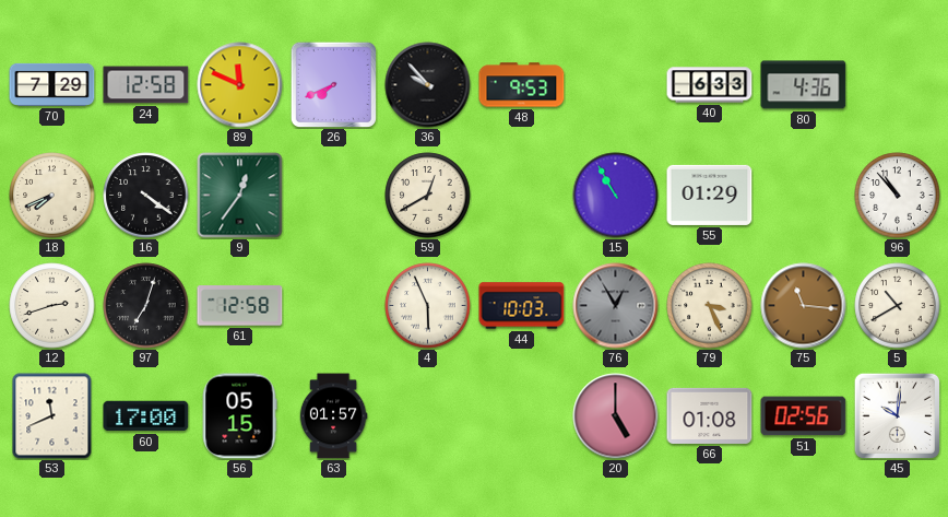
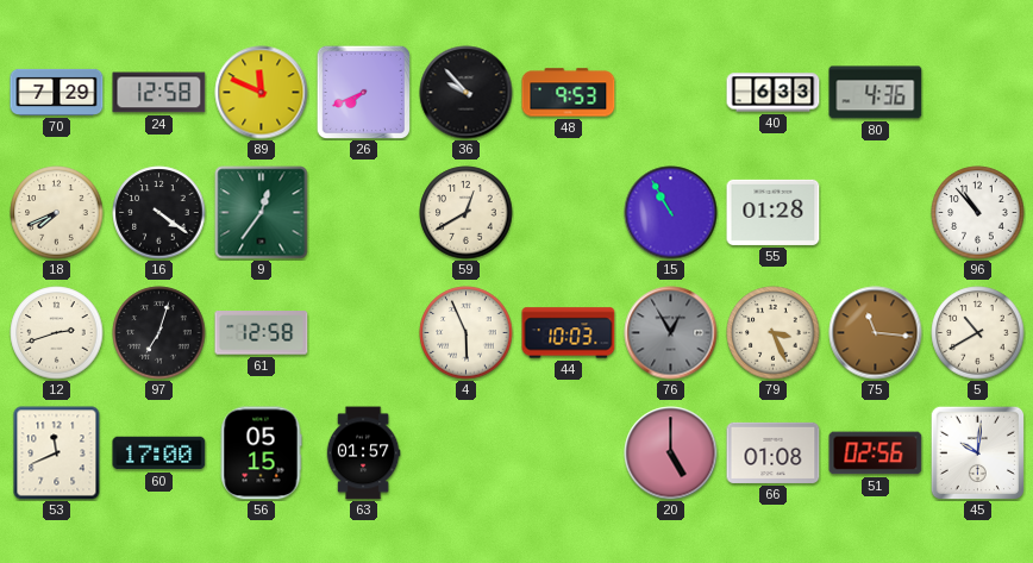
55: 01:29 -> 01:28
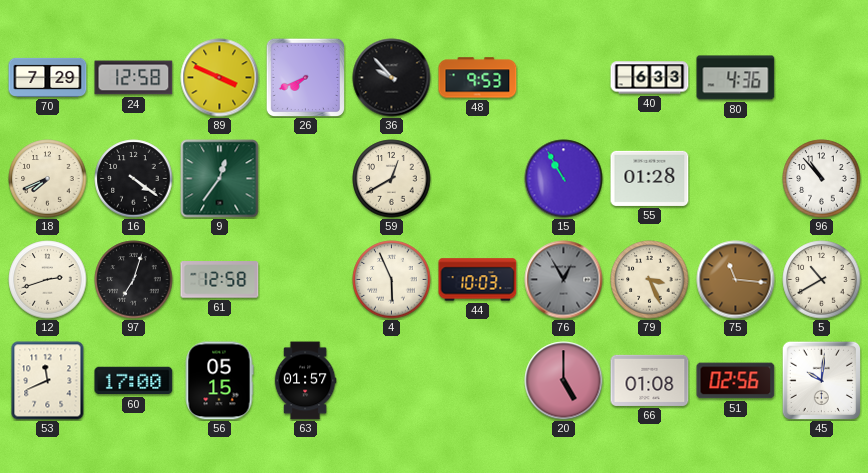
89: 11:49 -> 3:49
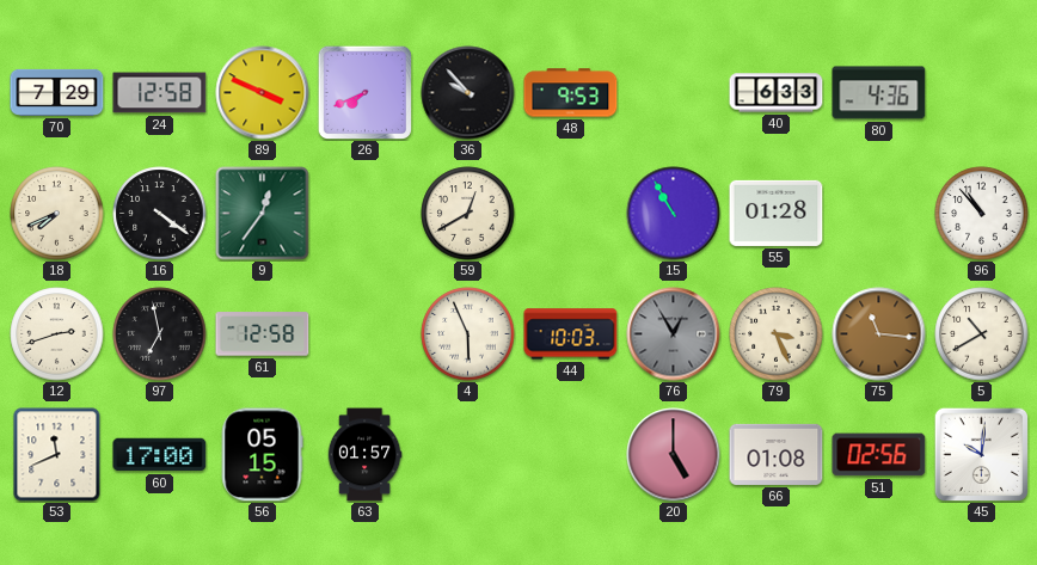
97: 7:03 -> 6:58
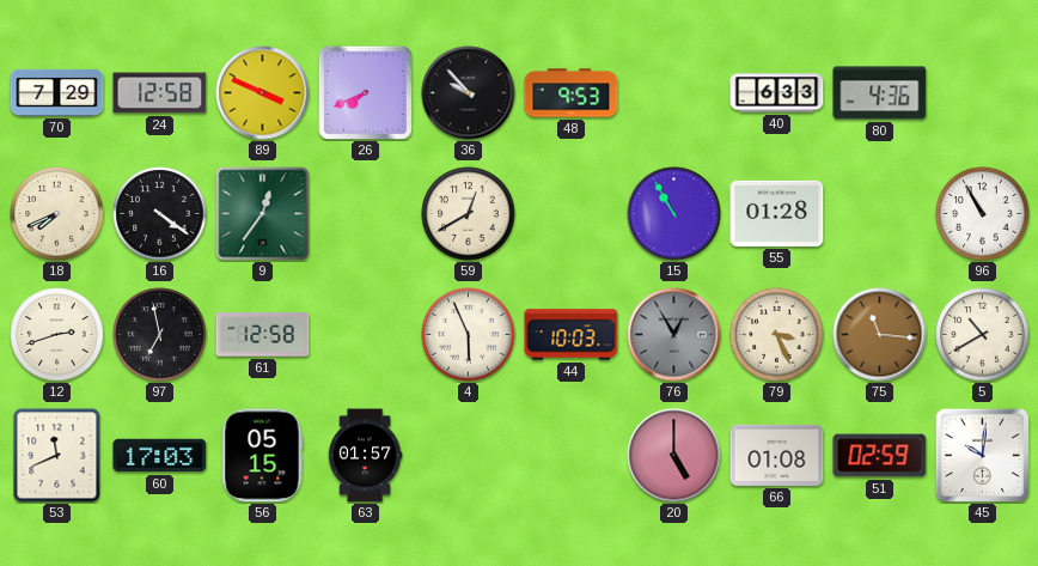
96: 10:53 -> 10:55
60: 17:00 -> 17:03
51: 02:56 -> 02:59
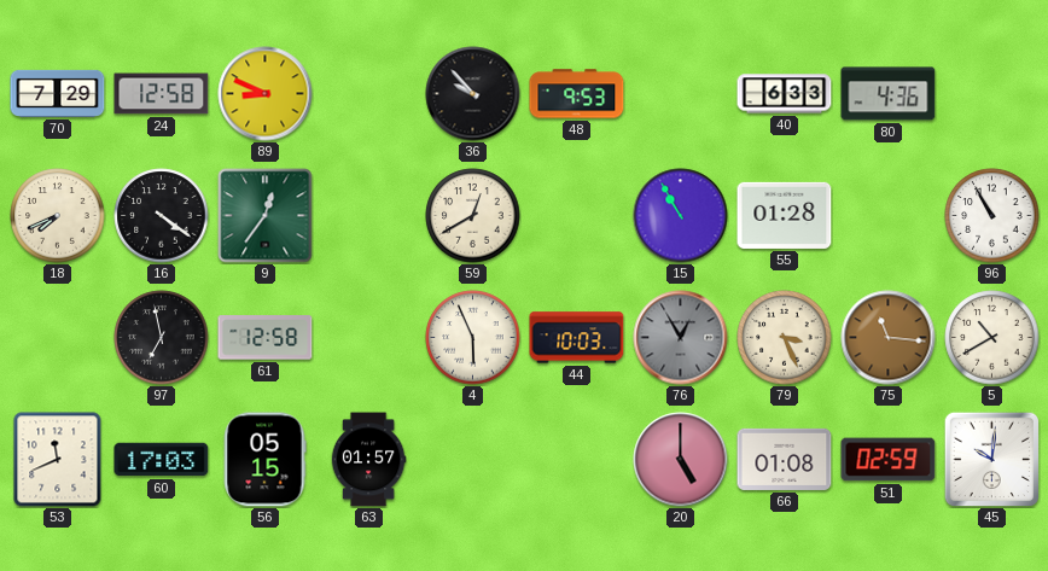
89: 3:49 -> 8:49
26: 7:41 -> none
12: 2:42 -> none
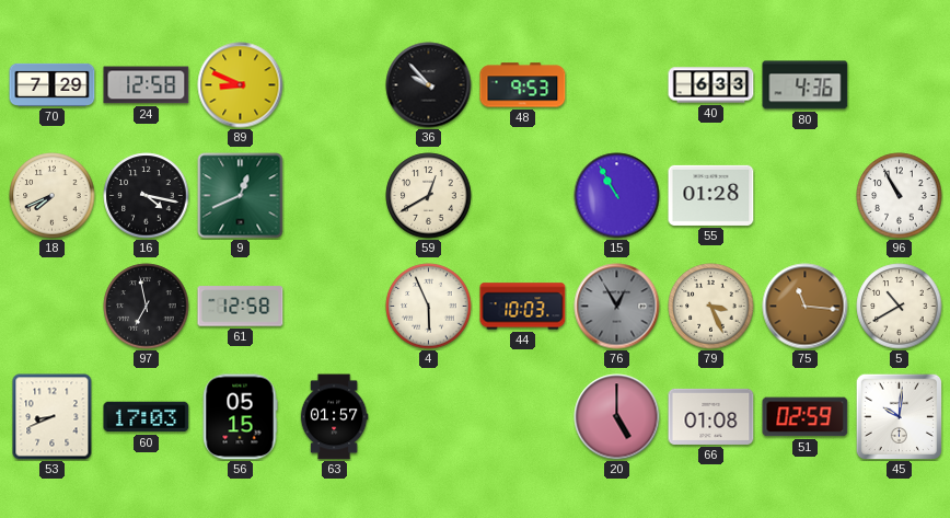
16: 4:21 -> 4:17
9: 12:36 -> 12:41
53: 11:41 -> 8:41
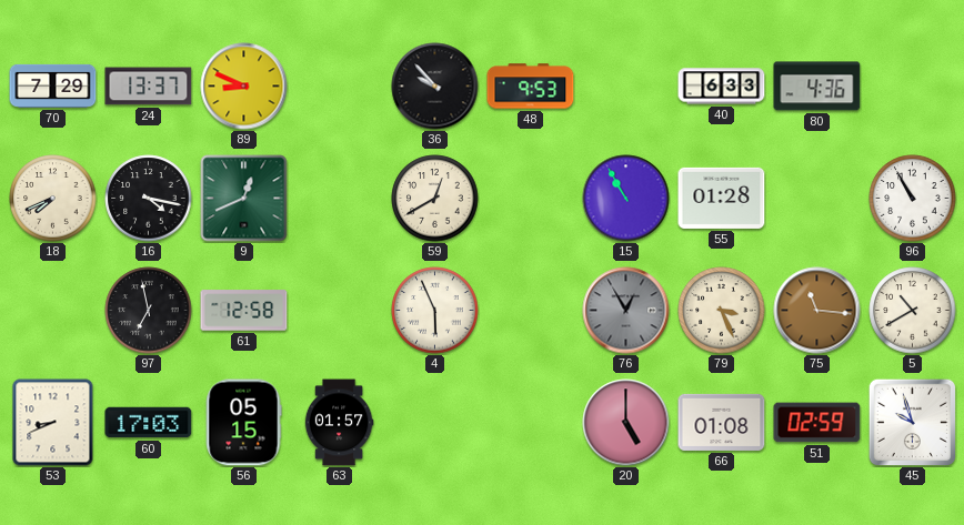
24: 12:58 -> 13:37
44: 10:03 -> none
45: 10:01 -> 9:57
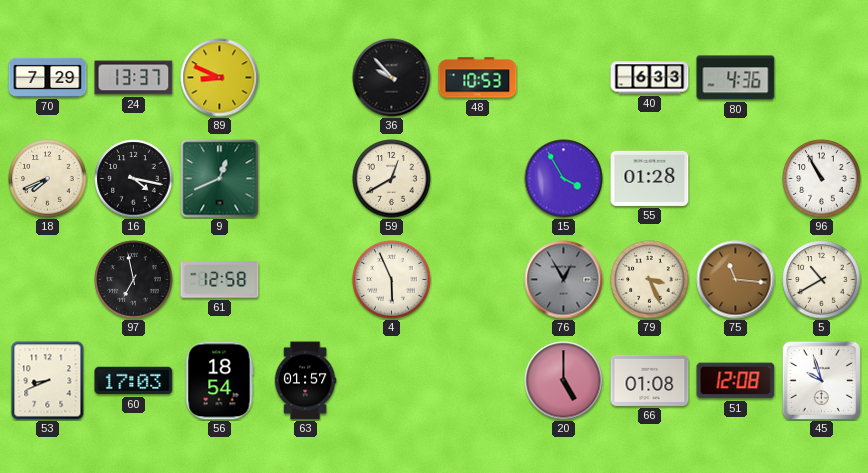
48: 9:53 -> 10:53
15: 10:55 -> 3:55
56: 05:15 -> 18:54
51: 02:59 -> 12:08
